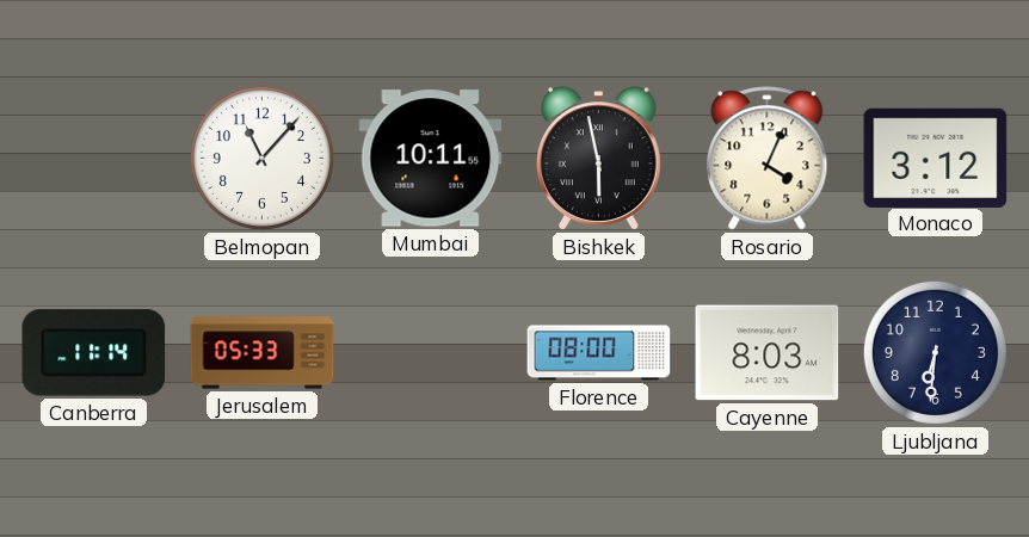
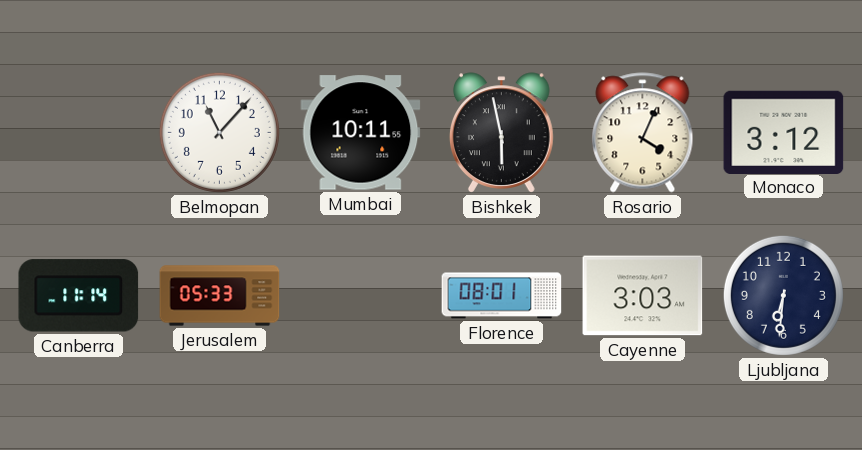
Florence: 08:00 -> 08:01
Cayenne: 8:03 -> 3:03
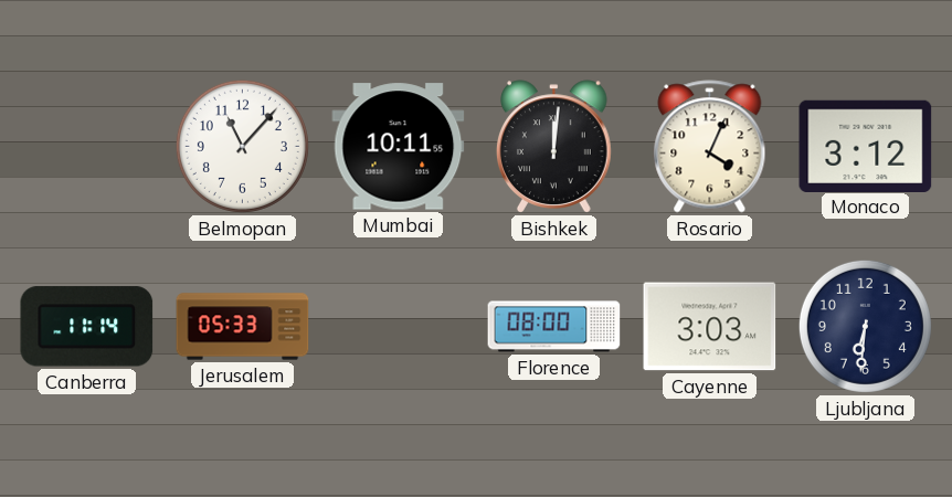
Bishkek: 5:58 -> 12:01
Florence: 08:01 -> 08:00
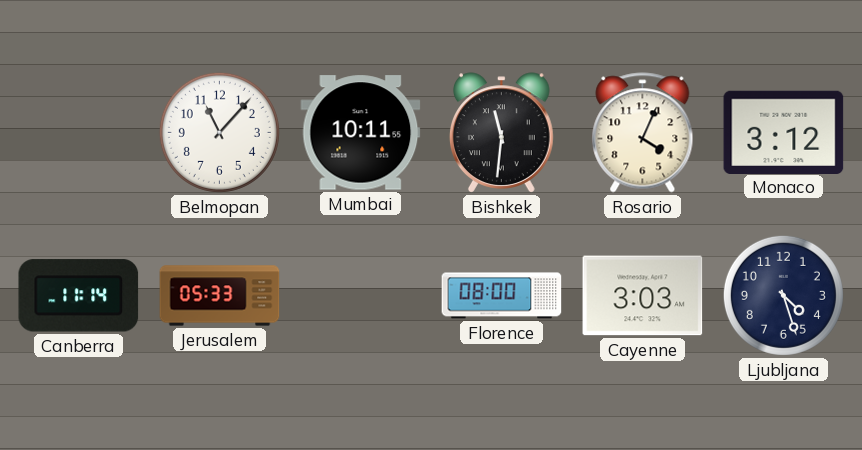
Bishkek: 12:01 -> 11:31
Ljubljana: 6:31 -> 4:27
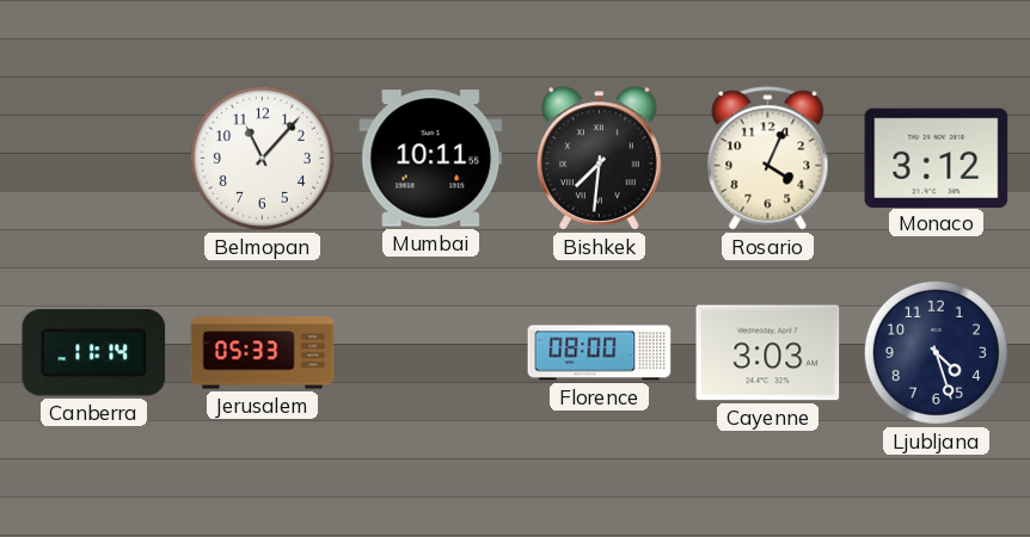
Bishkek: 11:31 -> 7:31
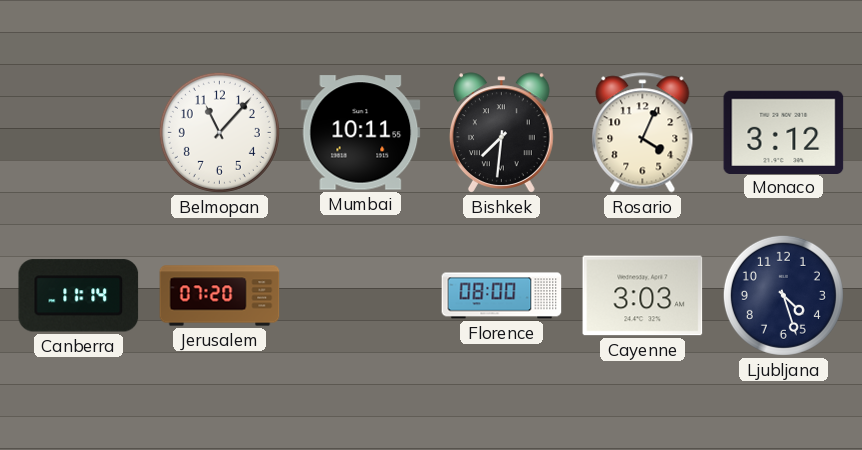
Jerusalem: 05:33 -> 07:20
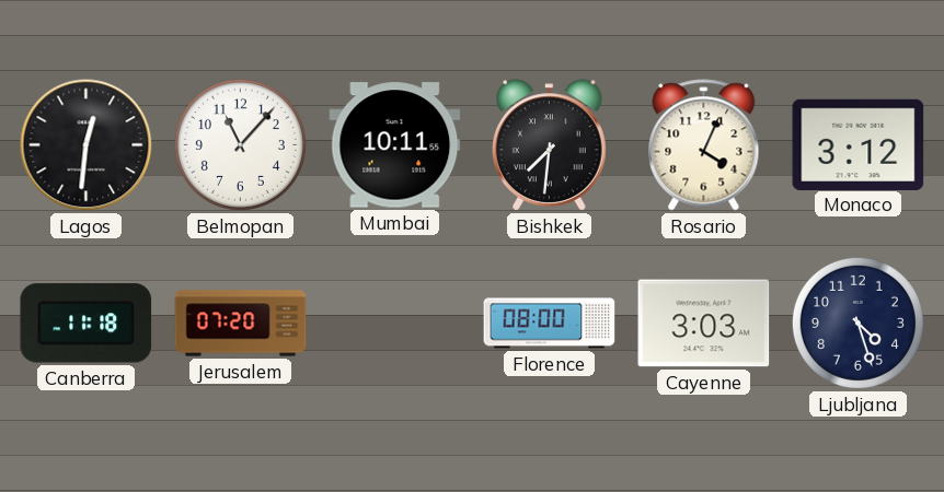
Lagos: none -> 12:31
Canberra: 11:14 -> 11:18
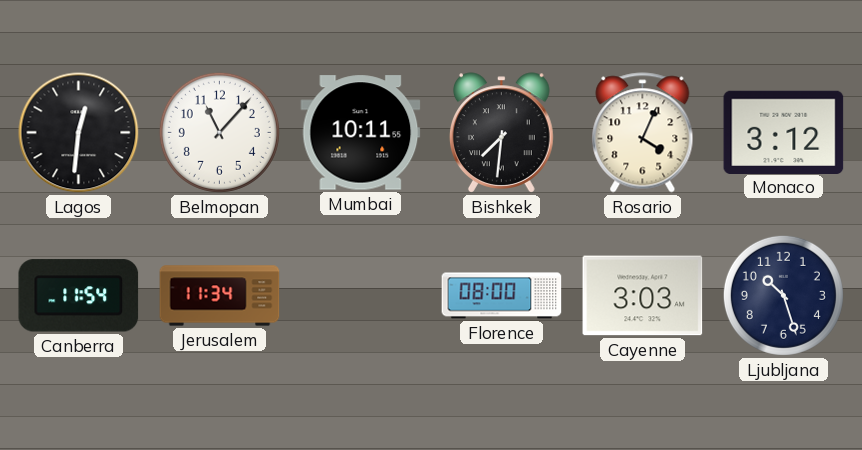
Canberra: 11:18 -> 11:54
Jerusalem: 07:20 -> 11:34
Ljubljana: 4:27 -> 10:27
